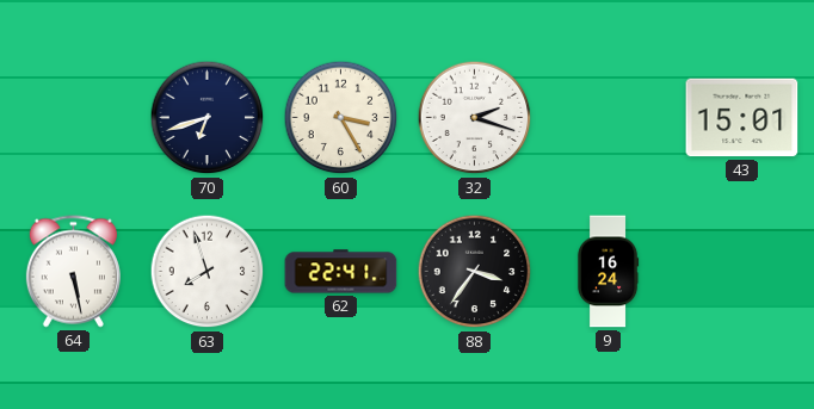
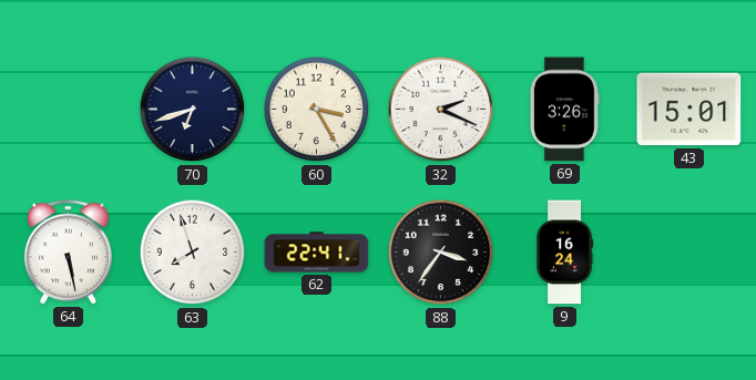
32: 2:18 -> 2:19
69: none -> 3:26
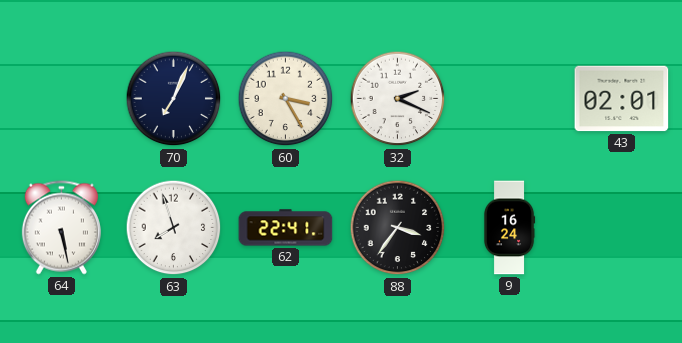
70: 6:42 -> 7:04
69: 3:26 -> none
43: 15:01 -> 02:01
